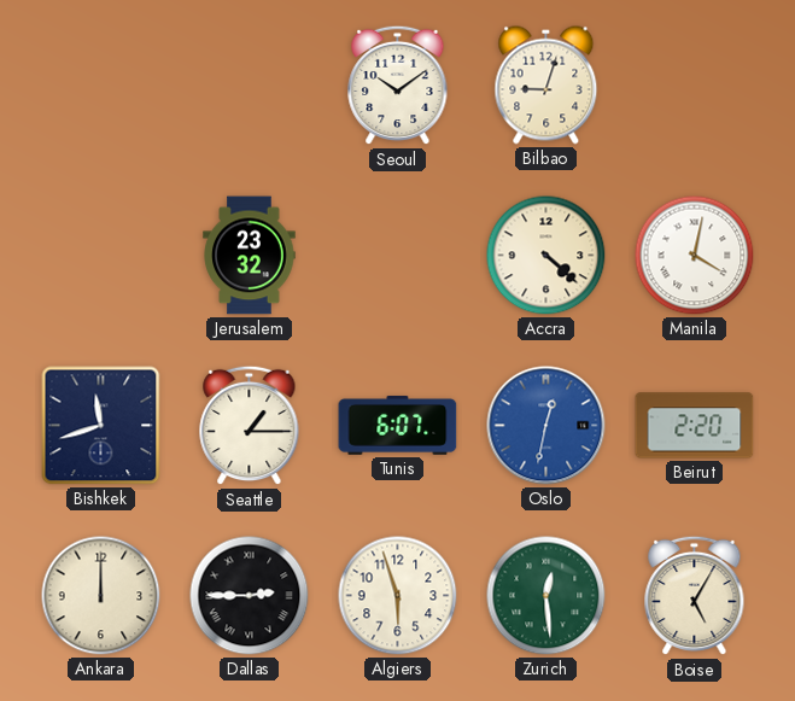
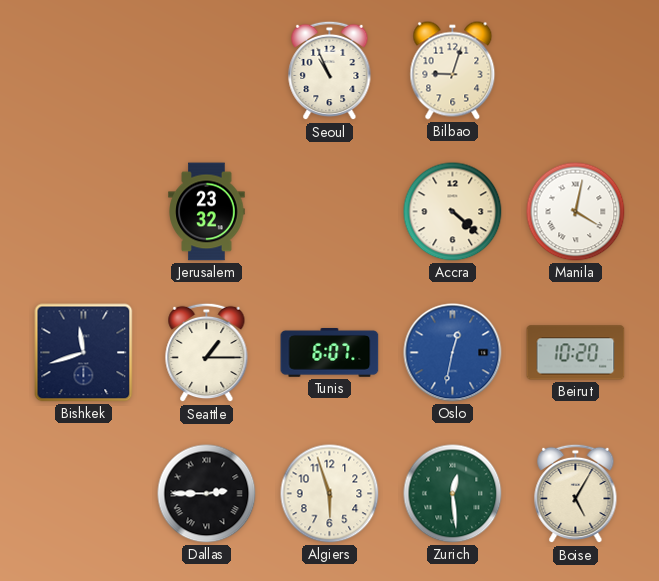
Seoul: 10:09 -> 10:56
Beirut: 2:20 -> 10:20
Ankara: 12:00 -> none
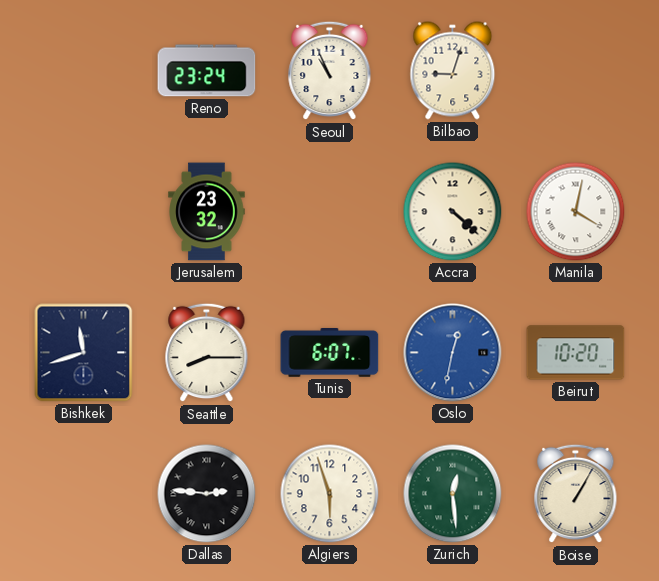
Reno: none -> 23:24
Seattle: 1:15 -> 8:15
Dallas: 2:45 -> 2:46
Boise: 5:05 -> 1:05
